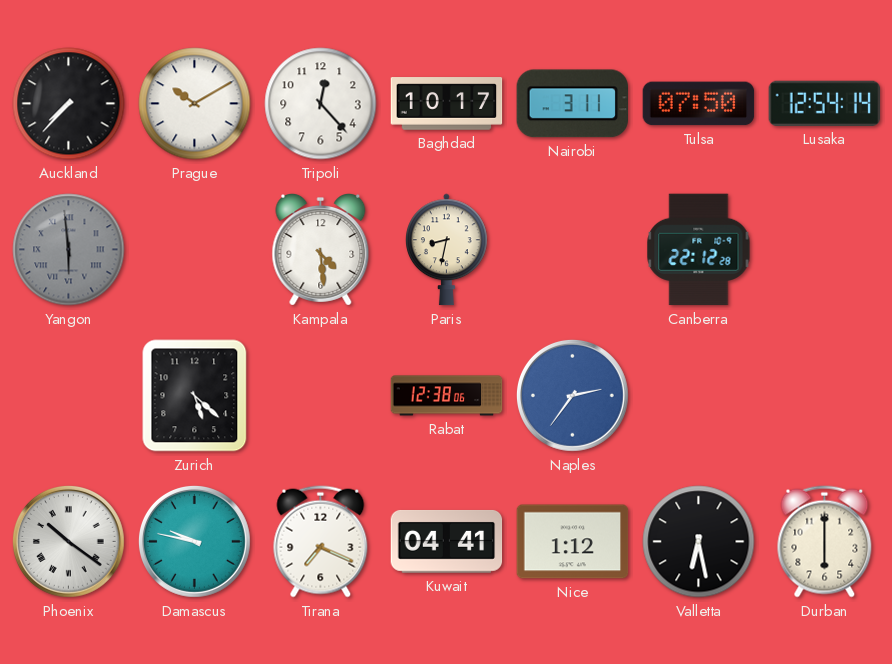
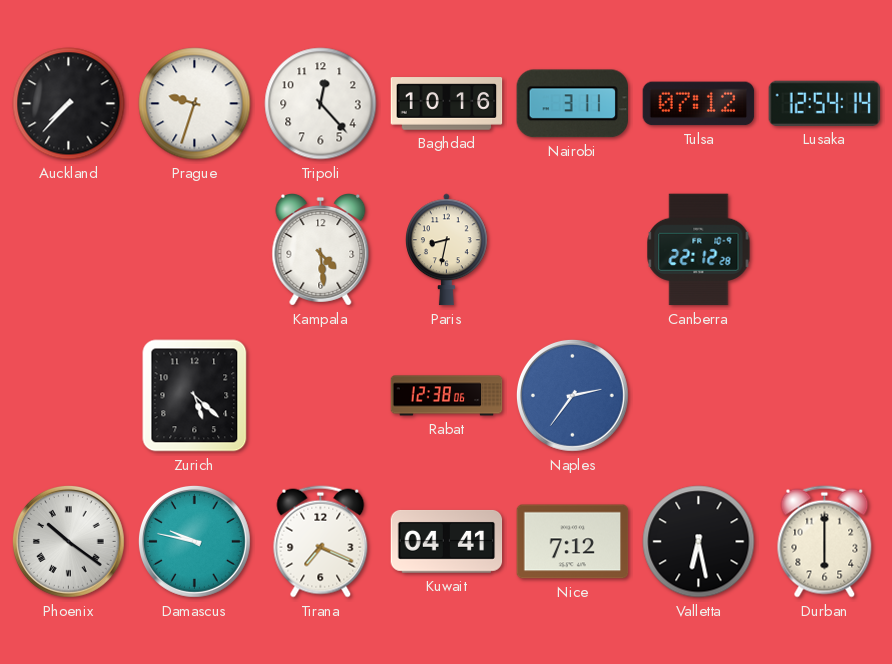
Prague: 10:10 -> 9:33
Baghdad: 10:17 -> 10:16
Tulsa: 07:50 -> 07:12
Yangon: 5:59 -> none
Nice: 1:12 -> 7:12
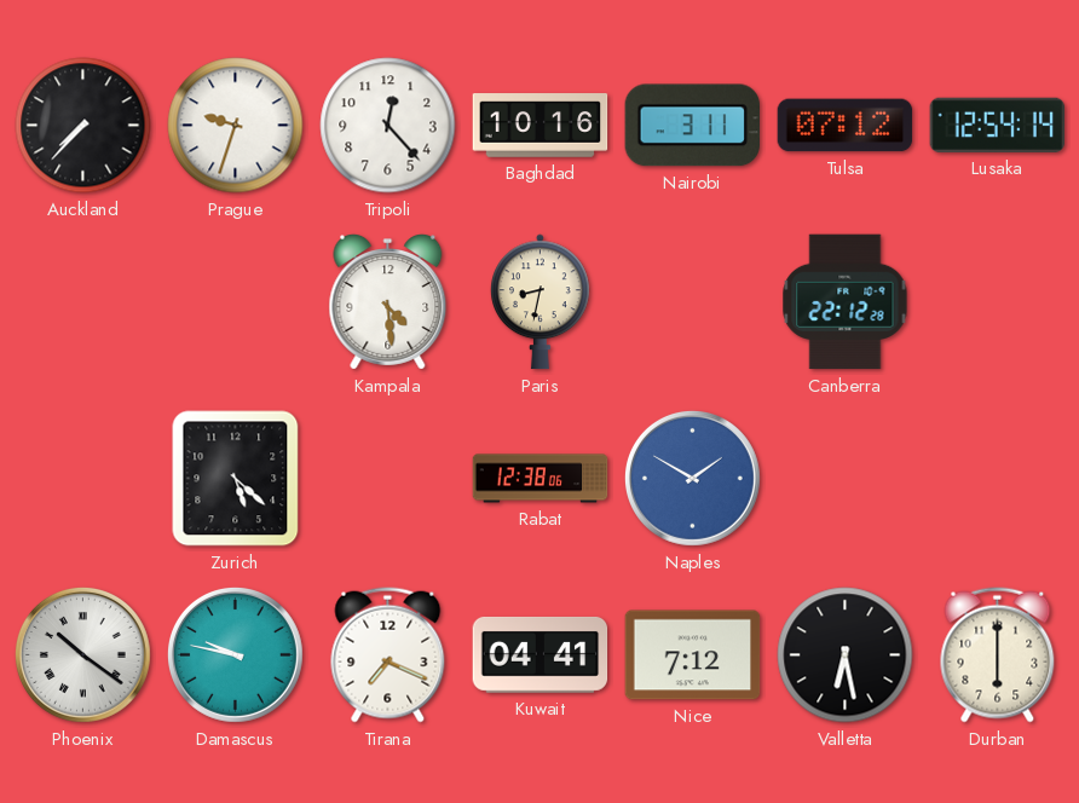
Naples: 2:36 -> 1:50
